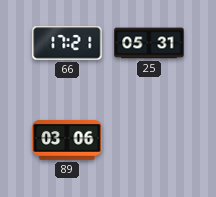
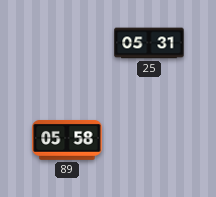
66: 17:21 -> none
89: 03:06 -> 05:58
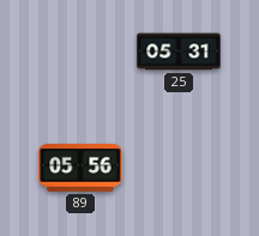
89: 05:58 -> 05:56
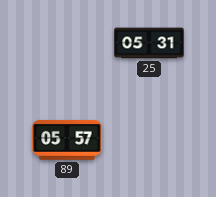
89: 05:56 -> 05:57
